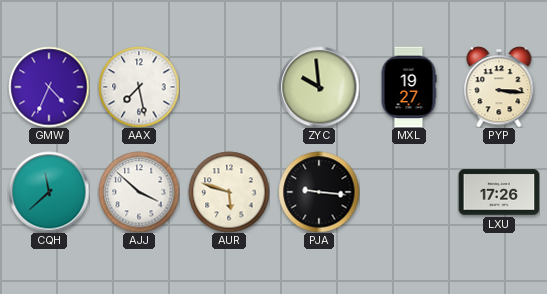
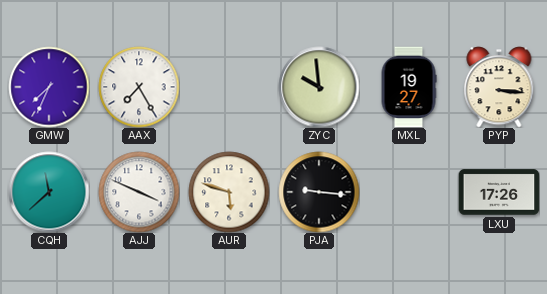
GMW: 4:34 -> 7:34
AAX: 7:28 -> 7:25
AJJ: 3:52 -> 3:49
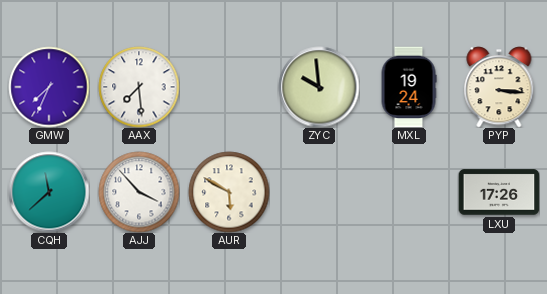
AAX: 7:25 -> 7:29
MXL: 19:27 -> 19:24
AJJ: 3:49 -> 3:53
AUR: 5:48 -> 5:50
PJA: 9:16 -> none
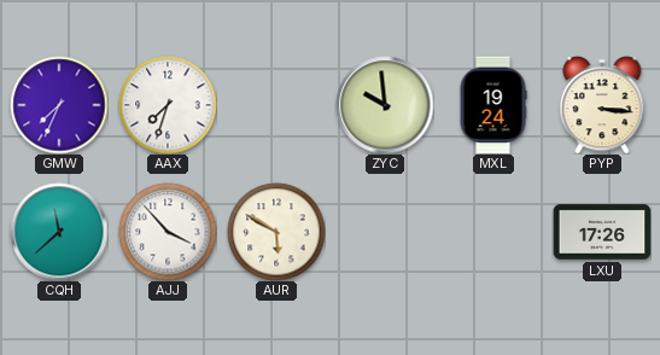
AAX: 7:29 -> 7:33
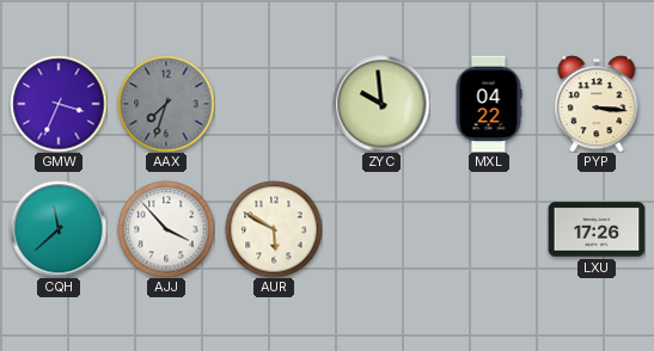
GMW: 7:34 -> 3:34
AAX dial: white -> grey
MXL: 19:24 -> 04:22
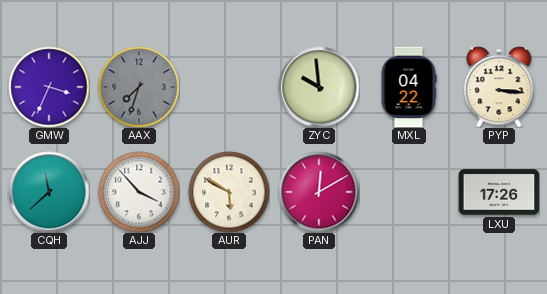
PAN: none -> 12:10
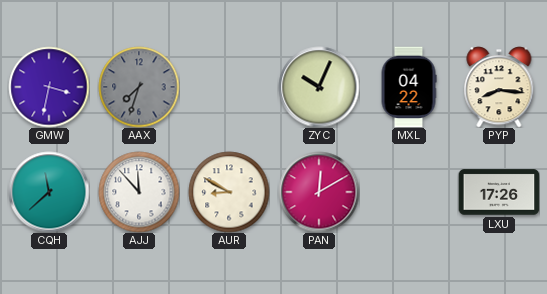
GMW: 3:34 -> 3:32
ZYC: 9:59 -> 10:04
PYP: 3:16 -> 8:16
AJJ: 3:53 -> 11:53
AUR: 5:50 -> 8:50
